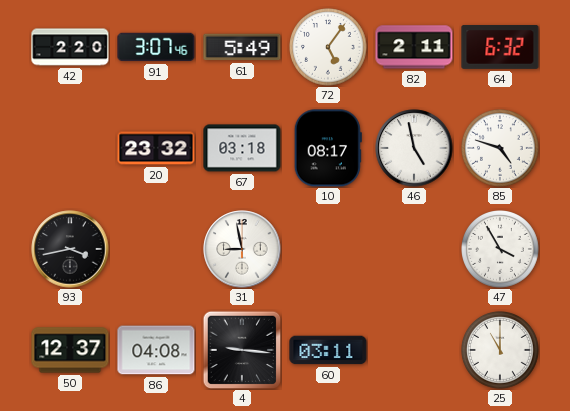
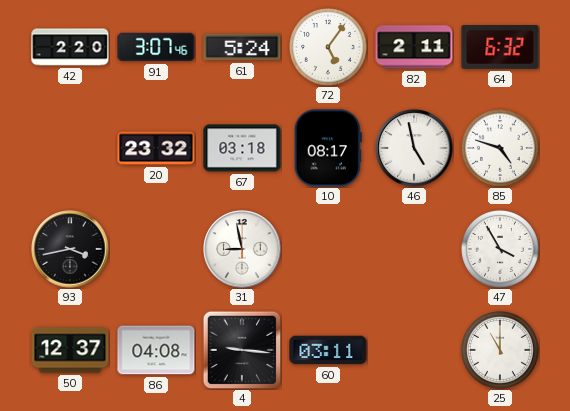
61: 5:49 -> 5:24
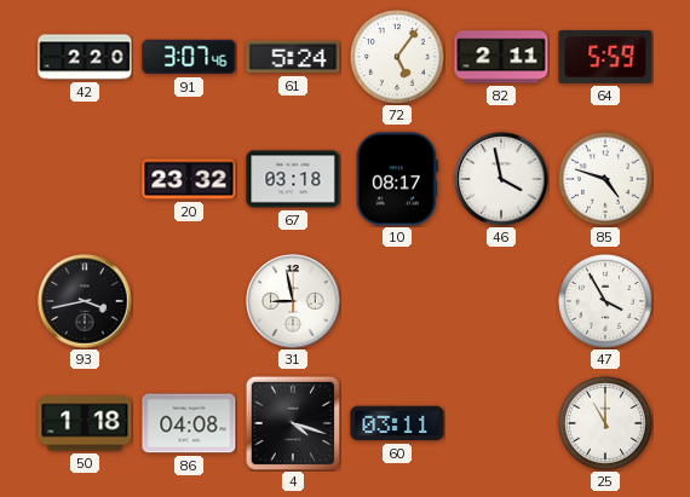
64: 6:32 -> 5:59
46: 4:58 -> 3:58
50: 12:37 -> 1:18
4: 9:16 -> 4:18
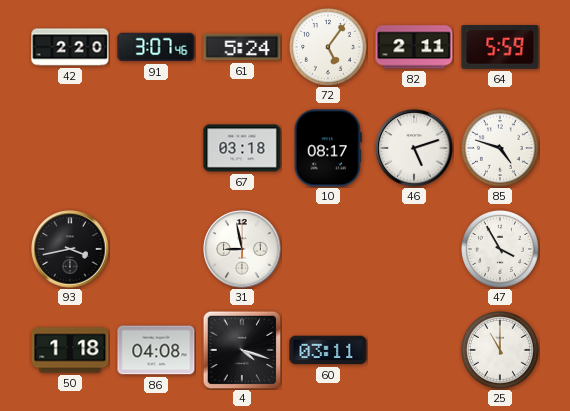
20: 23:32 -> none
46: 3:58 -> 5:12
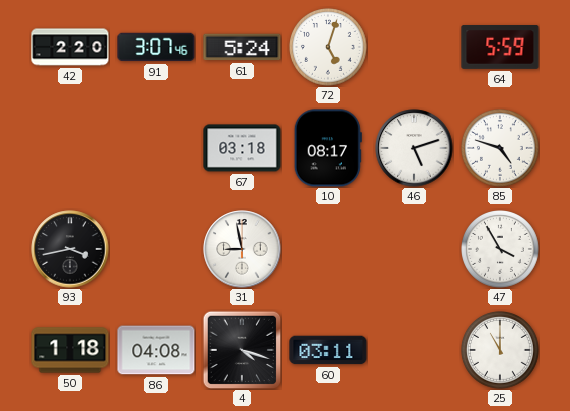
72: 5:06 -> 5:03
82: 2:11 -> none
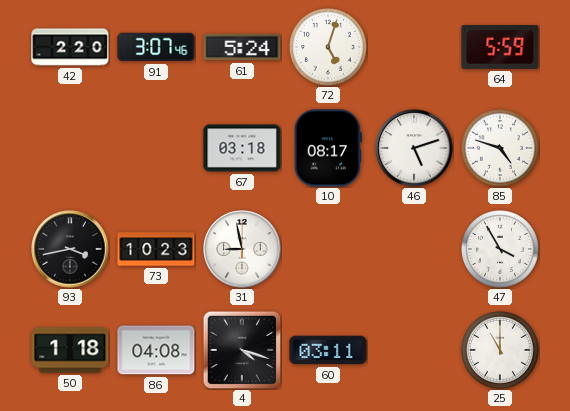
73: none -> 10:23
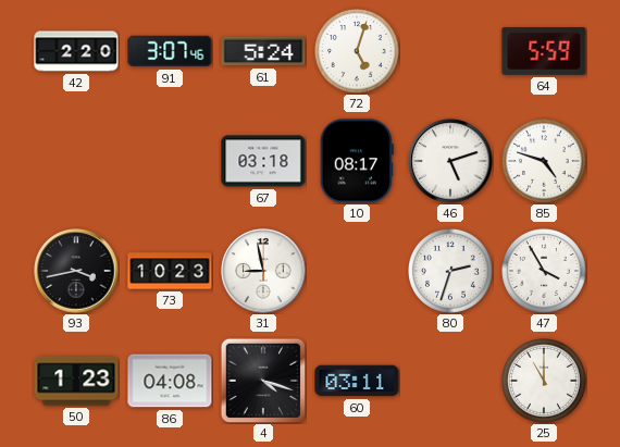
80: none -> 2:33
50: 1:18 -> 1:23
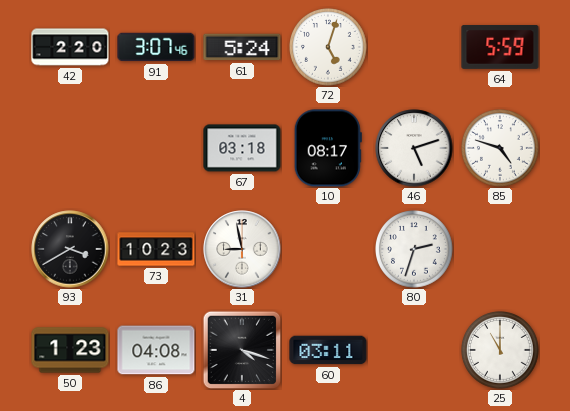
93: 3:43 -> 3:40
47: 3:55 -> none
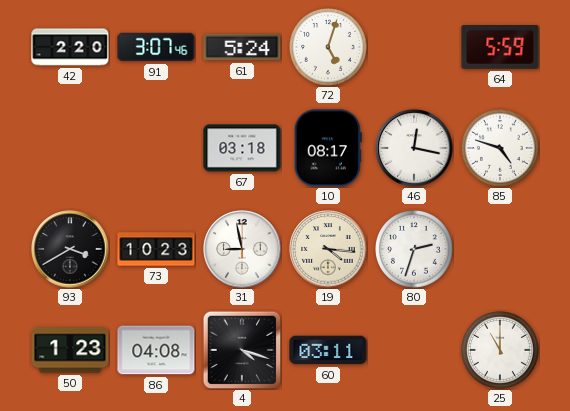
46: 5:12 -> 12:17
19: none -> 4:16
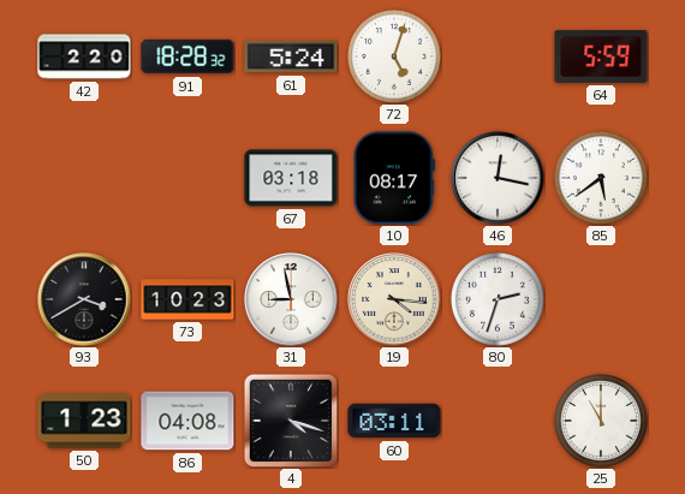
91: 3:07 -> 18:28
85: 4:48 -> 5:39
